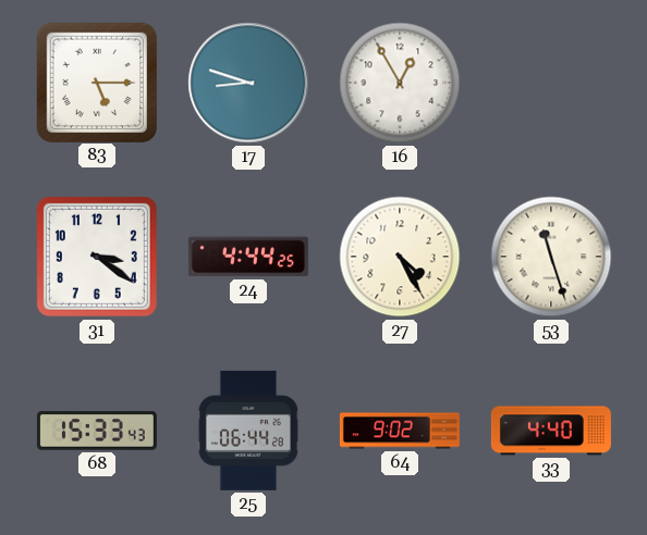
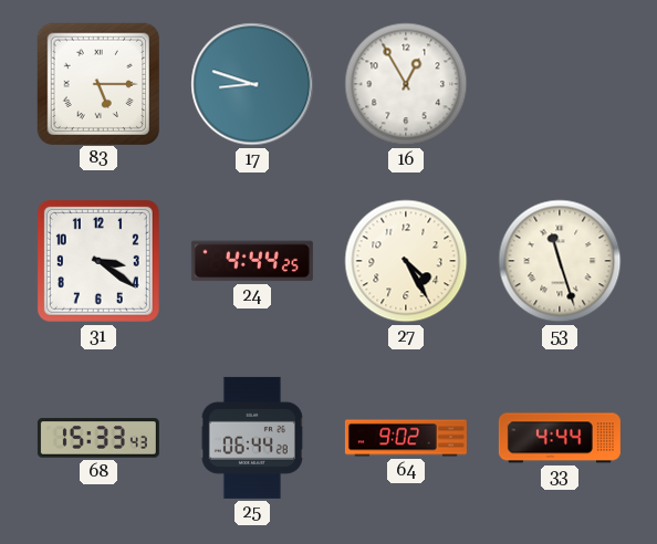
33: 4:40 -> 4:44
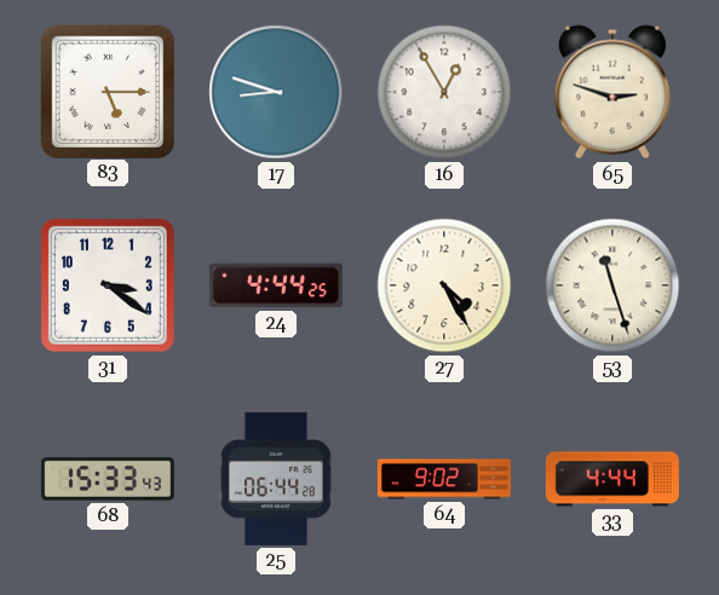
65: none -> 2:48
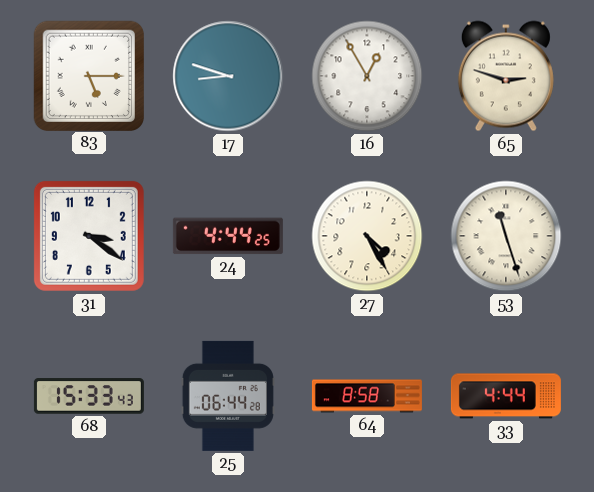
64: 9:02 -> 8:58
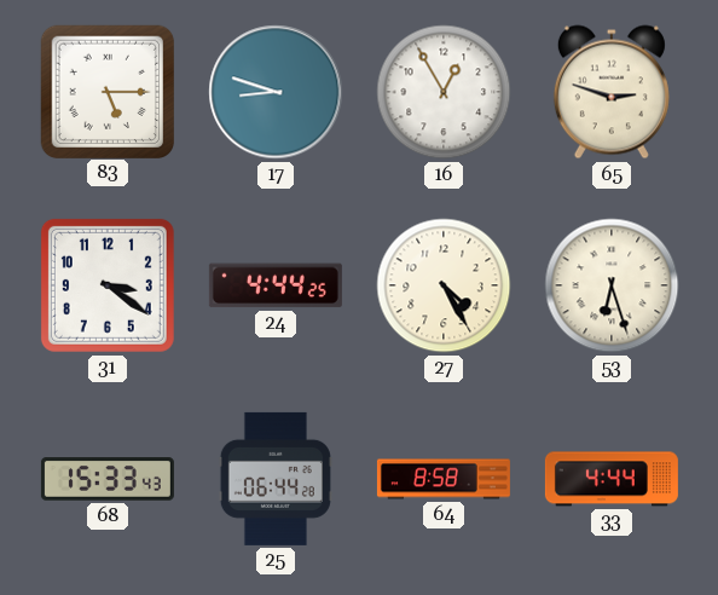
53: 11:27 -> 6:27
